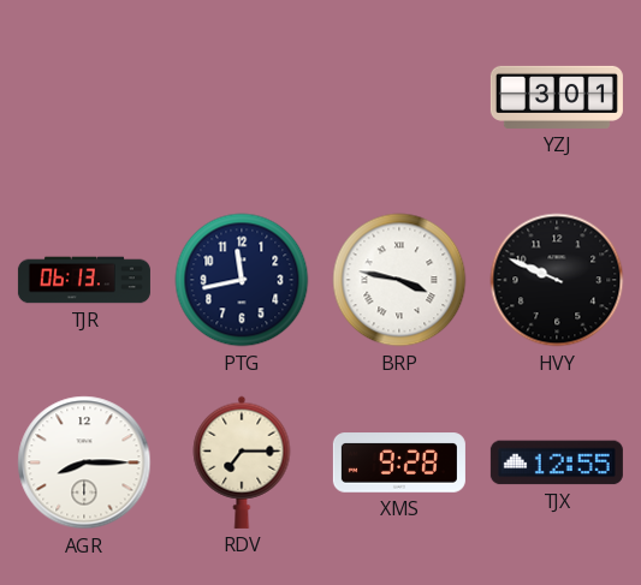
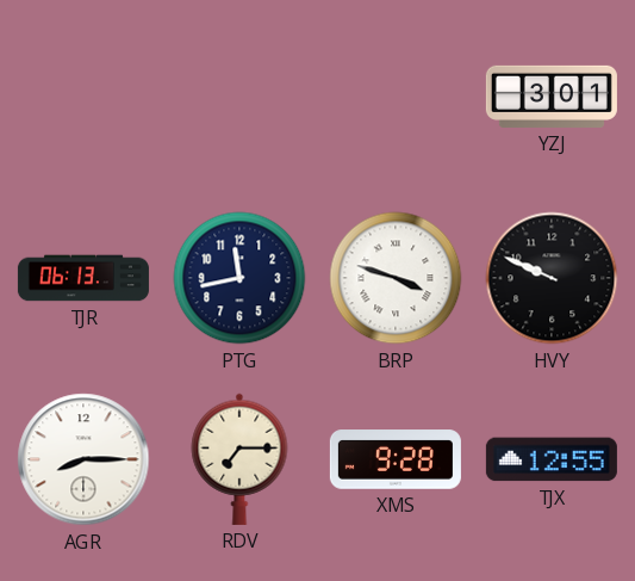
BRP: 3:47 -> 3:48
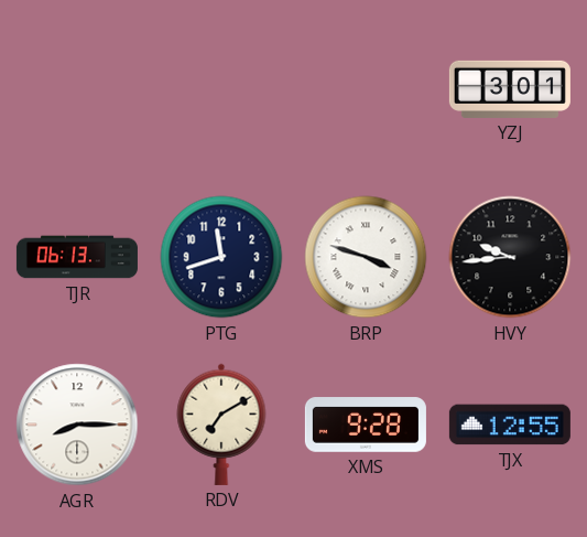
PTG: 11:43 -> 11:42
HVY: 9:49 -> 9:44
RDV: 7:15 -> 7:10
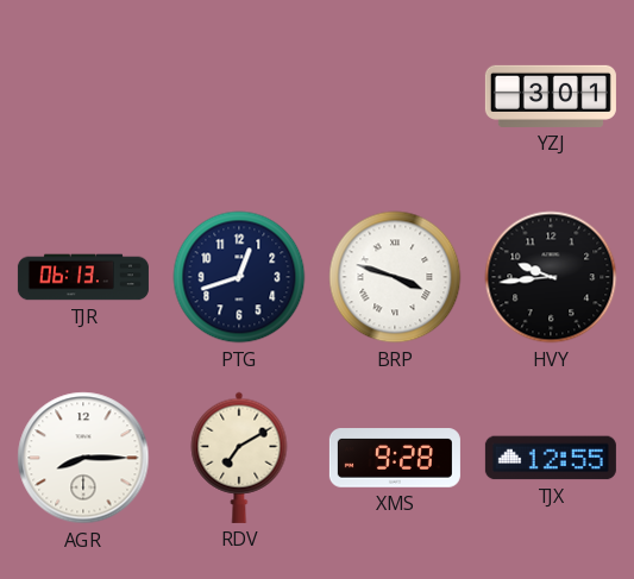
PTG: 11:42 -> 12:42
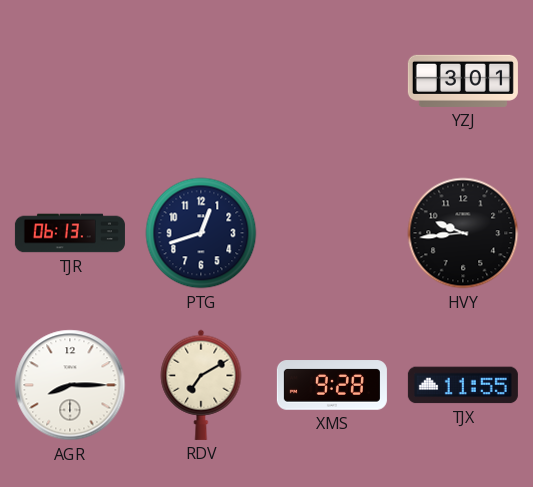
BRP: 3:48 -> none
TJX: 12:55 -> 11:55
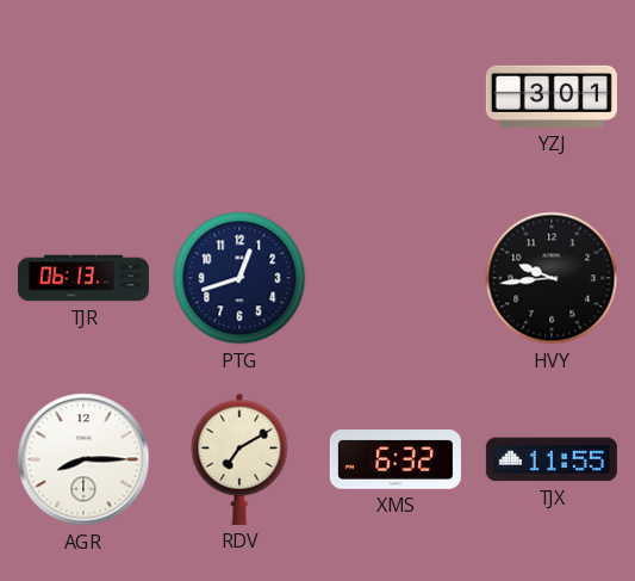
XMS: 9:28 -> 6:32
